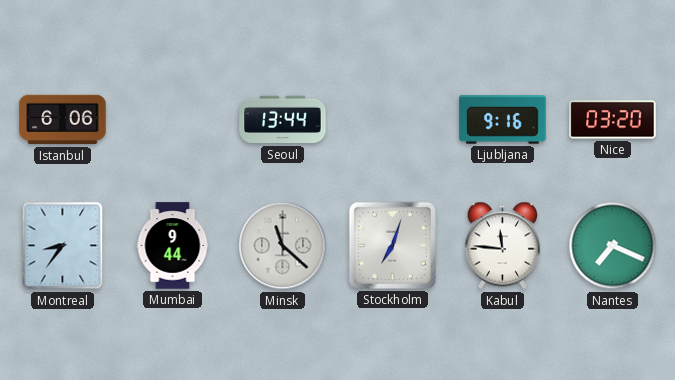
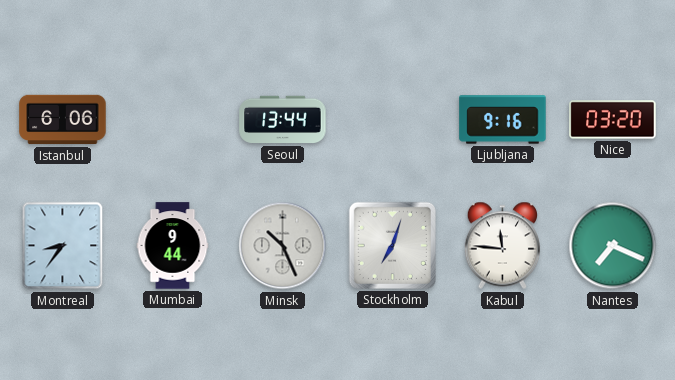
Minsk: 11:22 -> 10:26
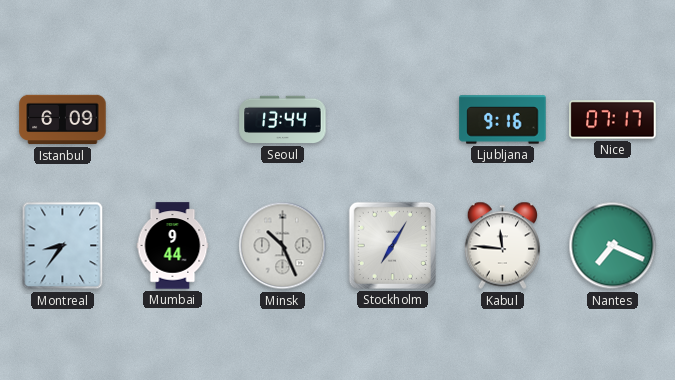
Istanbul: 6:06 -> 6:09
Nice: 03:20 -> 07:17
Stockholm: 7:03 -> 7:05
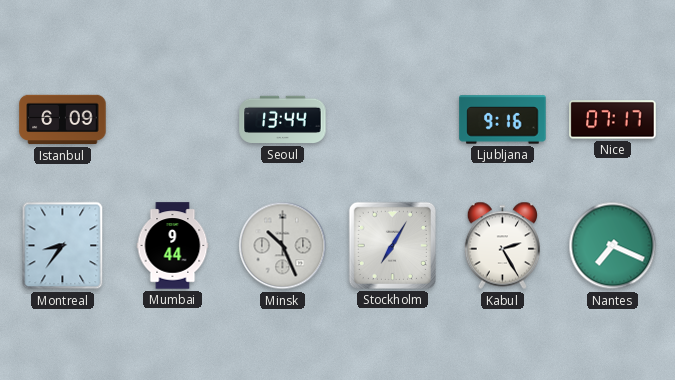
Kabul: 11:46 -> 2:25
